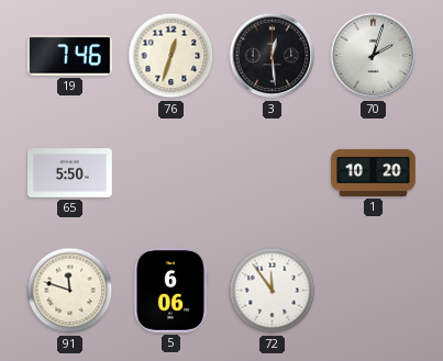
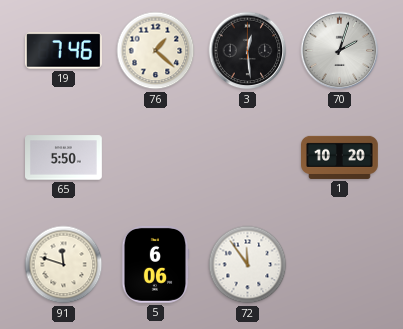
76: 12:33 -> 1:22
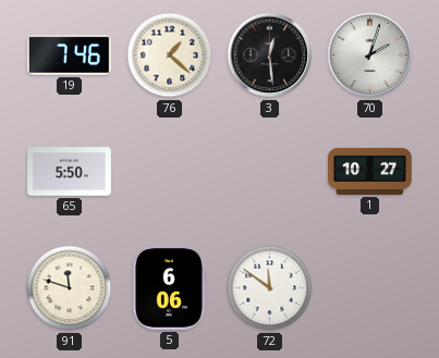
1: 10:20 -> 10:27
72: 11:54 -> 11:51
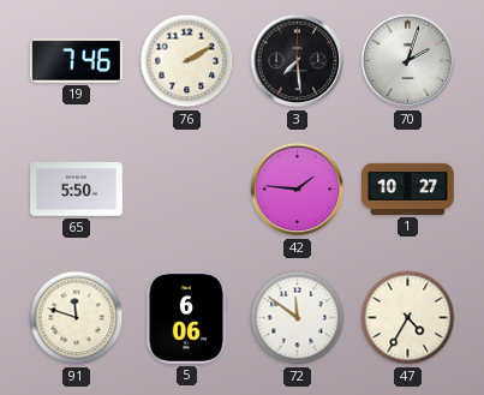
76: 1:22 -> 2:10
3: 12:29 -> 7:29
42: none -> 1:46
47: none -> 4:35
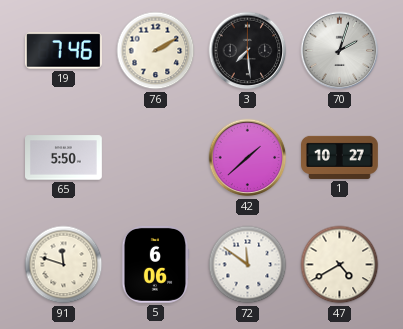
42: 1:46 -> 1:38
47: 4:35 -> 4:40
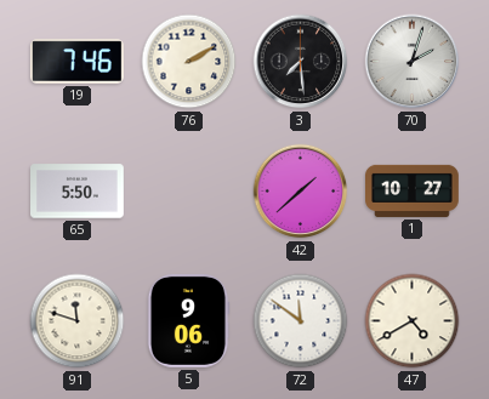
5: 6:06 -> 9:06
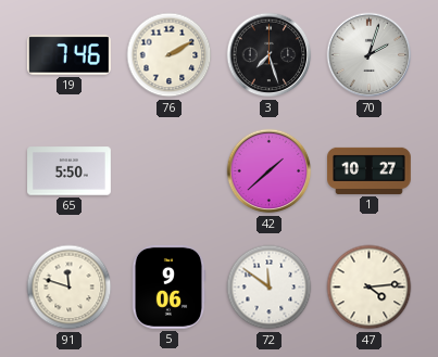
3: 7:29 -> 7:27
47: 4:40 -> 4:14
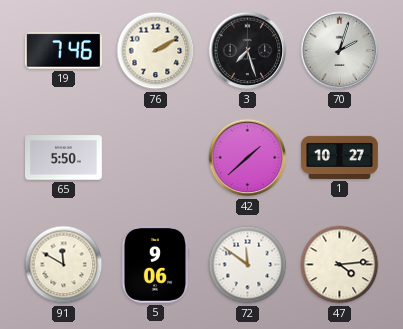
91: 11:48 -> 11:50
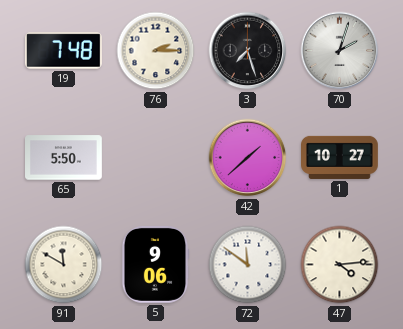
19: 7:46 -> 7:48
76: 2:10 -> 2:15
